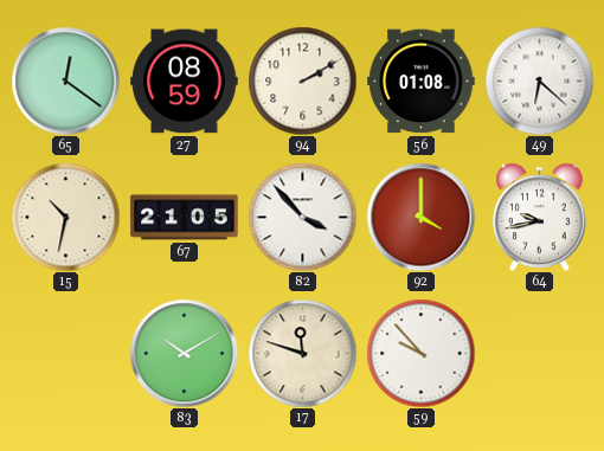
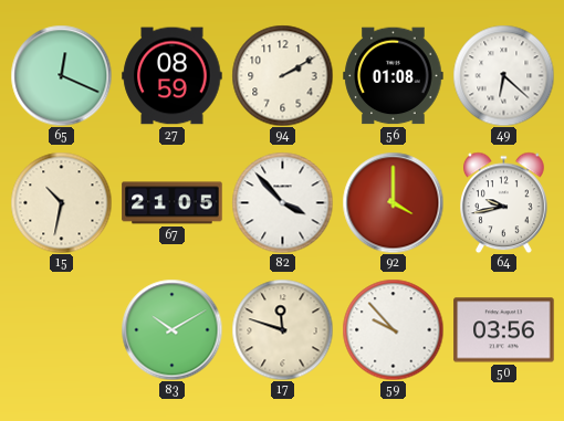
65: 12:21 -> 12:19
50: none -> 03:56
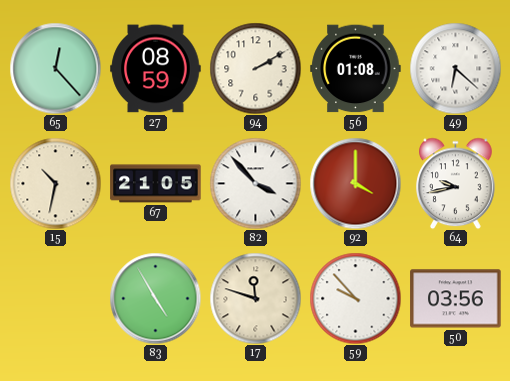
65: 12:19 -> 12:23
83: 10:10 -> 4:55
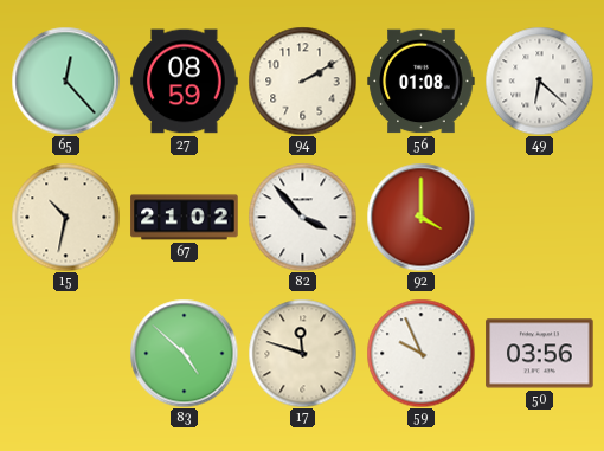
67: 21:05 -> 21:02
64: 9:43 -> none
83: 4:55 -> 4:52
59: 9:53 -> 9:56
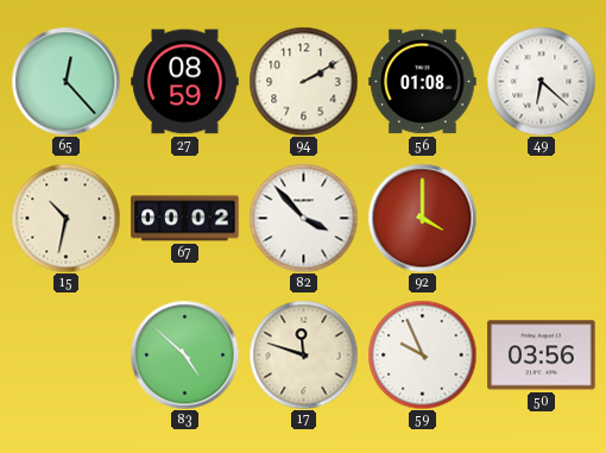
67: 21:02 -> 00:02
